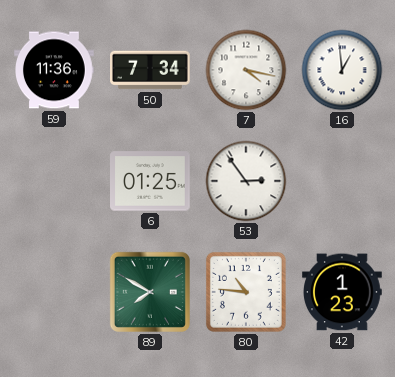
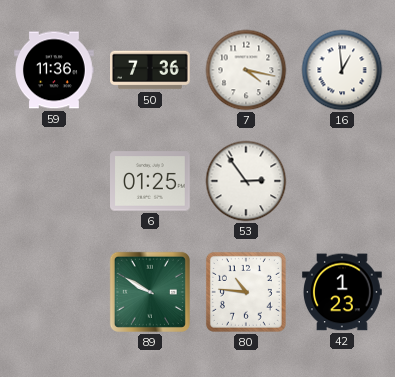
50: 7:34 -> 7:36
89: 7:50 -> 9:50
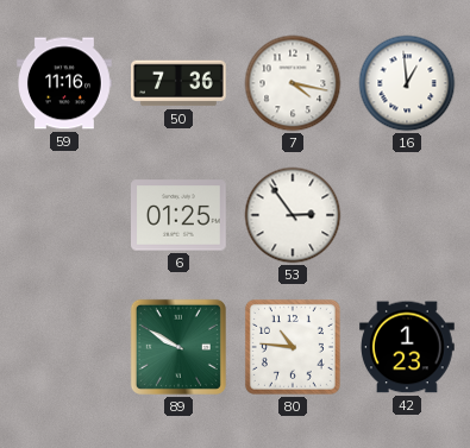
59: 11:36 -> 11:16
